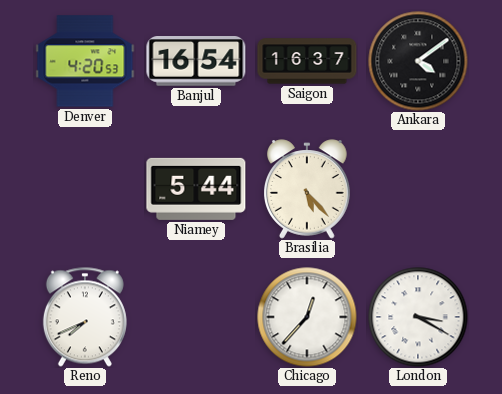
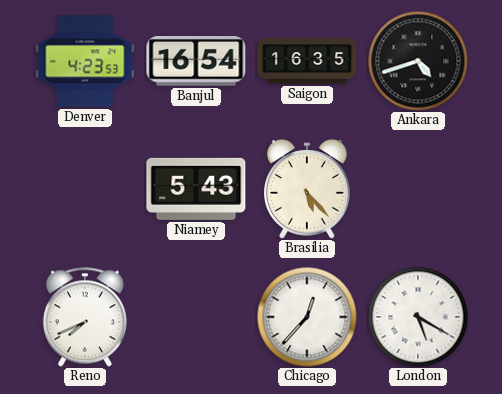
Denver: 4:20 -> 4:23
Saigon: 16:37 -> 16:35
Ankara: 4:09 -> 4:42
Niamey: 5:44 -> 5:43
London: 3:20 -> 5:20
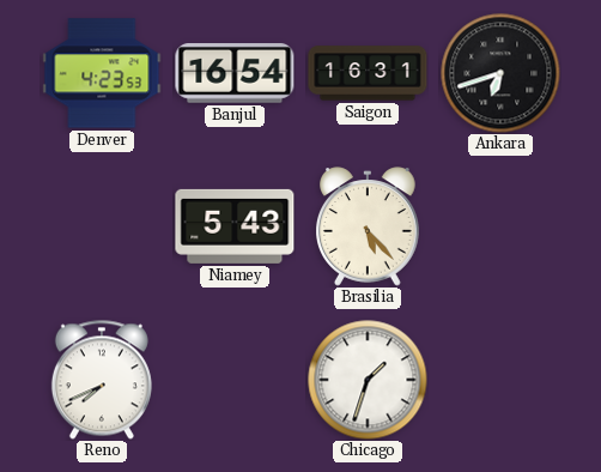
Saigon: 16:35 -> 16:31
Ankara: 4:42 -> 6:42
Chicago: 12:37 -> 1:33
London: 5:20 -> none
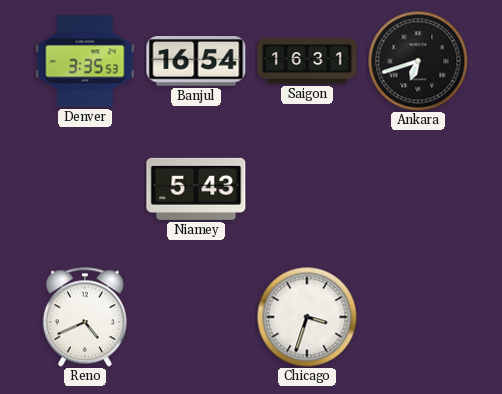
Denver: 4:23 -> 3:35
Brasilia: 5:23 -> none
Reno: 7:41 -> 4:41
Chicago: 1:33 -> 3:33
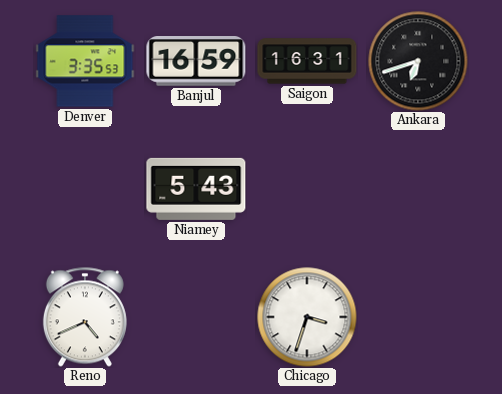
Banjul: 16:54 -> 16:59
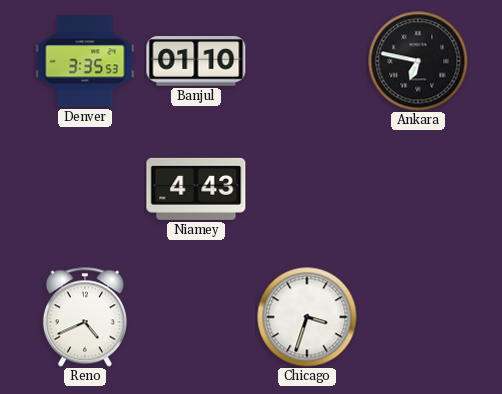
Banjul: 16:59 -> 01:10
Saigon: 16:31 -> none
Ankara: 6:42 -> 6:47
Niamey: 5:43 -> 4:43
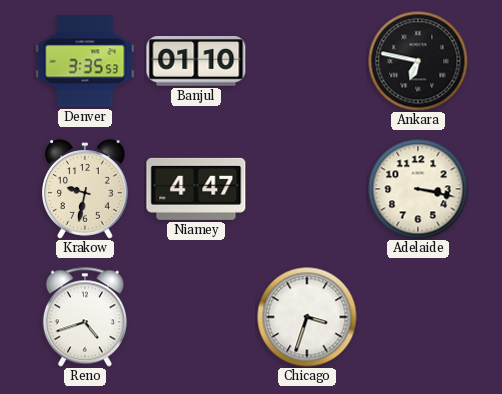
Krakow: none -> 9:32
Niamey: 4:43 -> 4:47
Adelaide: none -> 3:17
Reno: 4:41 -> 4:42
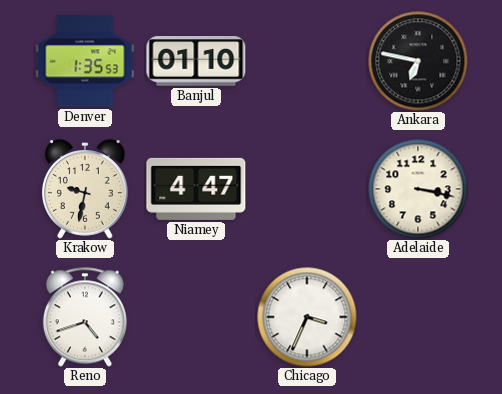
Denver: 3:35 -> 1:35
Chicago: 3:33 -> 3:34
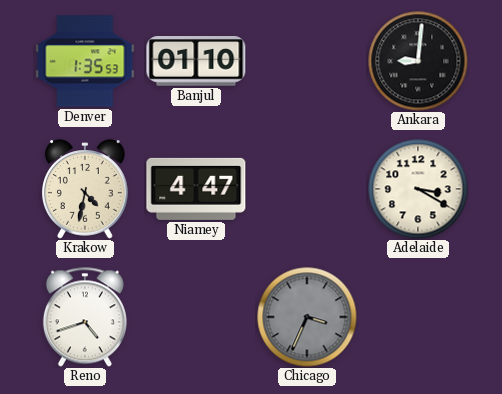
Ankara: 6:47 -> 9:01
Krakow: 9:32 -> 4:32
Adelaide: 3:17 -> 3:20
Chicago dial: white -> grey
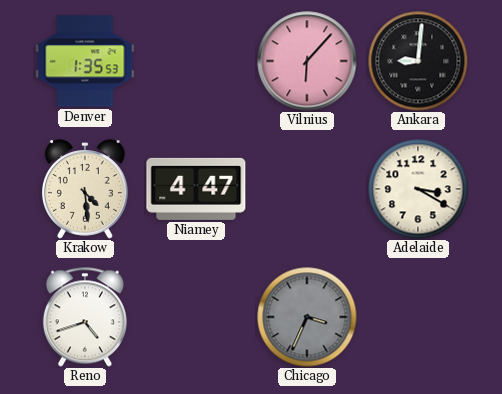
Banjul: 01:10 -> none
Vilnius: none -> 6:07
Krakow: 4:32 -> 4:29
